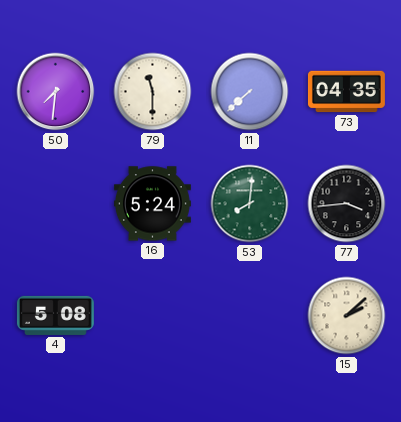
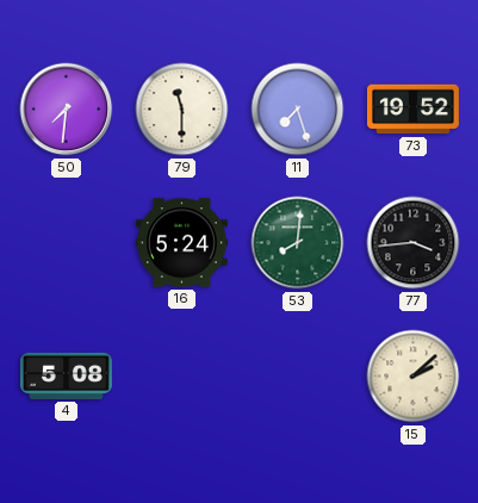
11: 7:38 -> 7:27
73: 04:35 -> 19:52
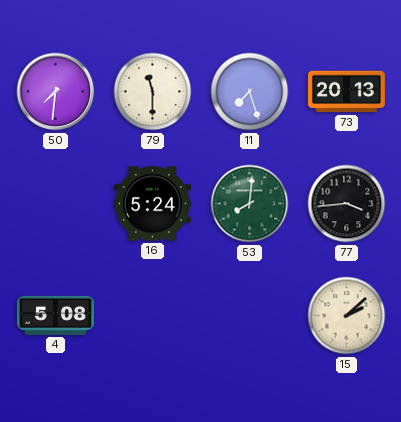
73: 19:52 -> 20:13
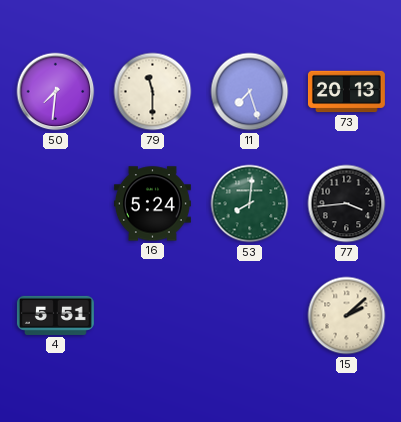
4: 5:08 -> 5:51
